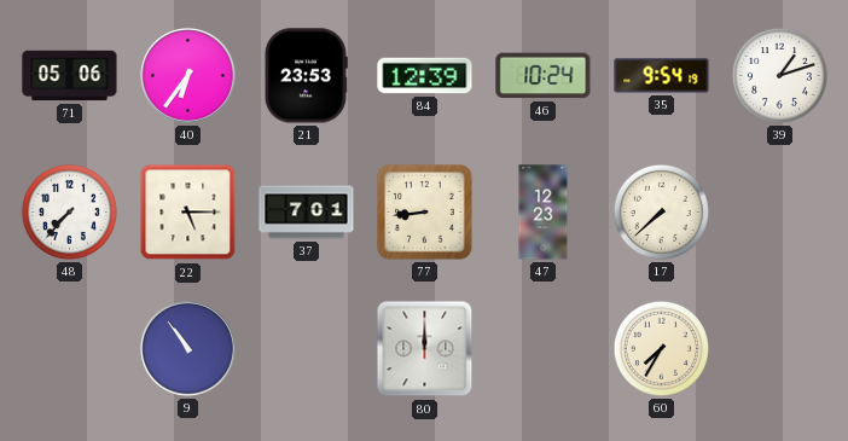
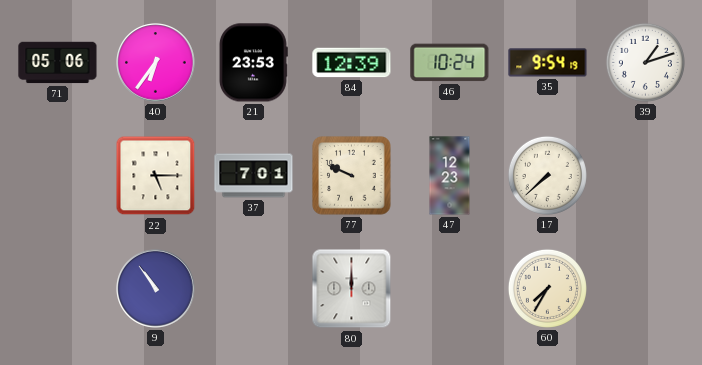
48: 7:37 -> none
77: 8:44 -> 9:49
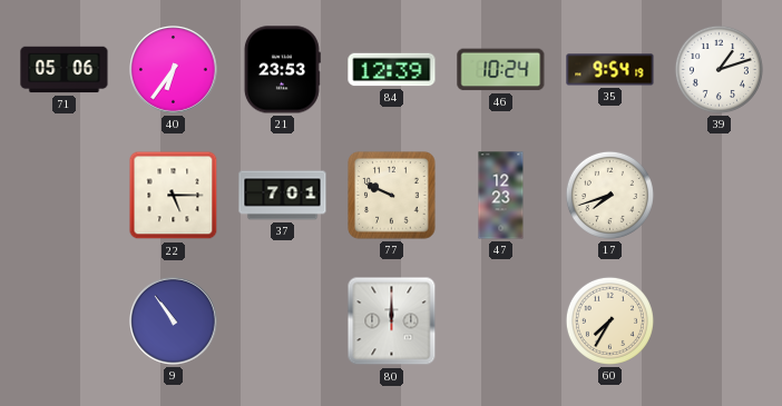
17: 7:38 -> 7:42
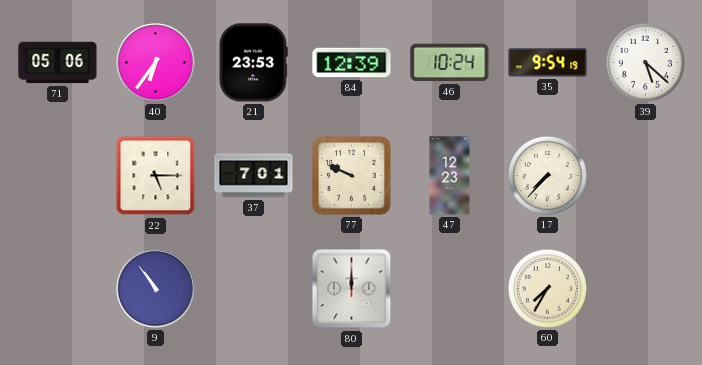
39: 1:12 -> 5:22
17: 7:42 -> 7:37
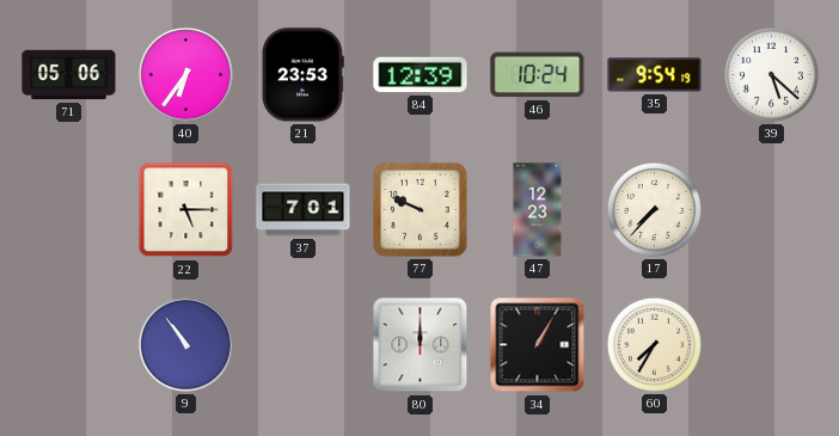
34: none -> 1:05
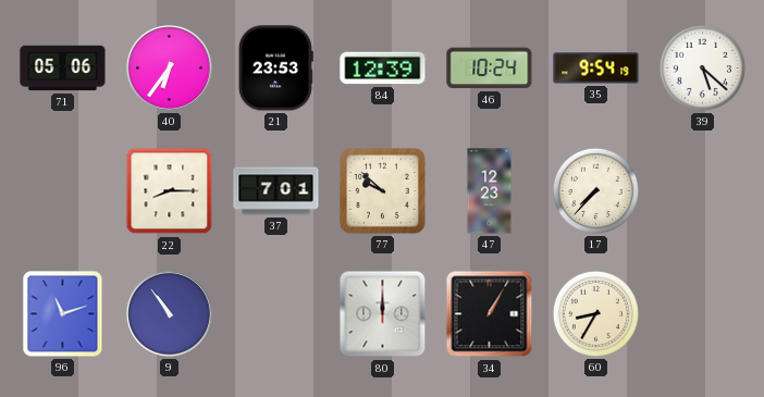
22: 5:15 -> 8:15
77: 9:49 -> 9:52
96: none -> 11:12
60: 7:35 -> 8:35
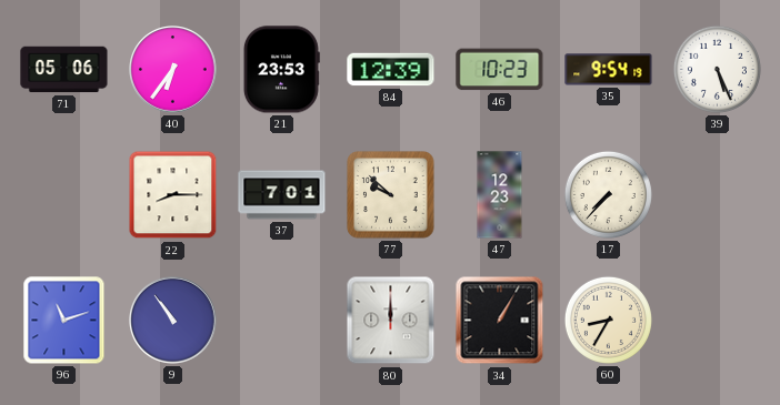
46: 10:24 -> 10:23
39: 5:22 -> 5:26
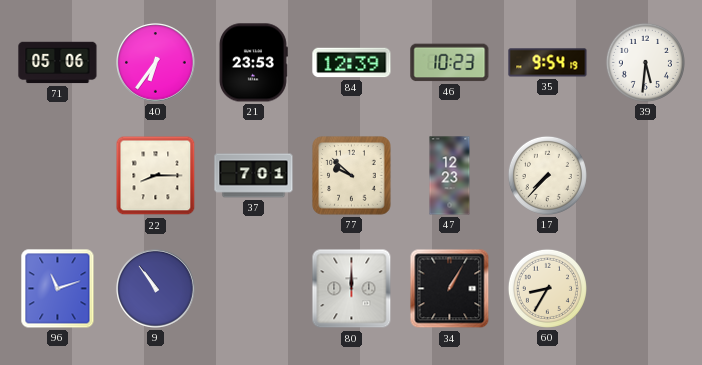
39: 5:26 -> 5:31
